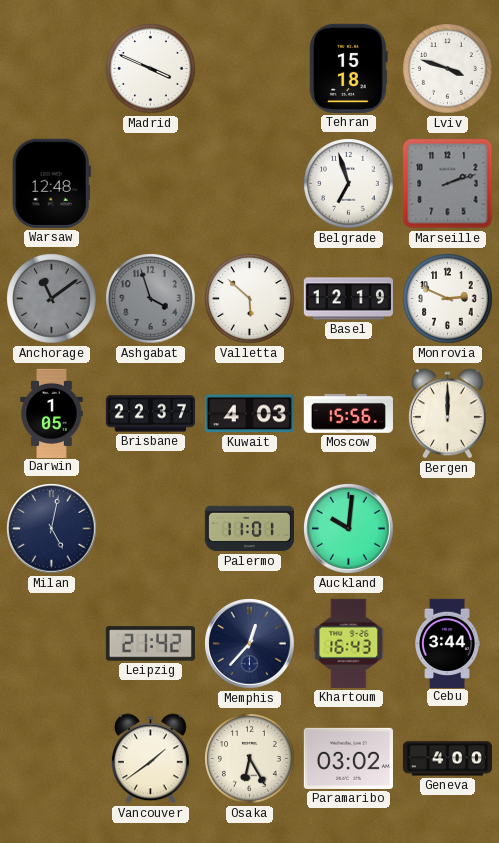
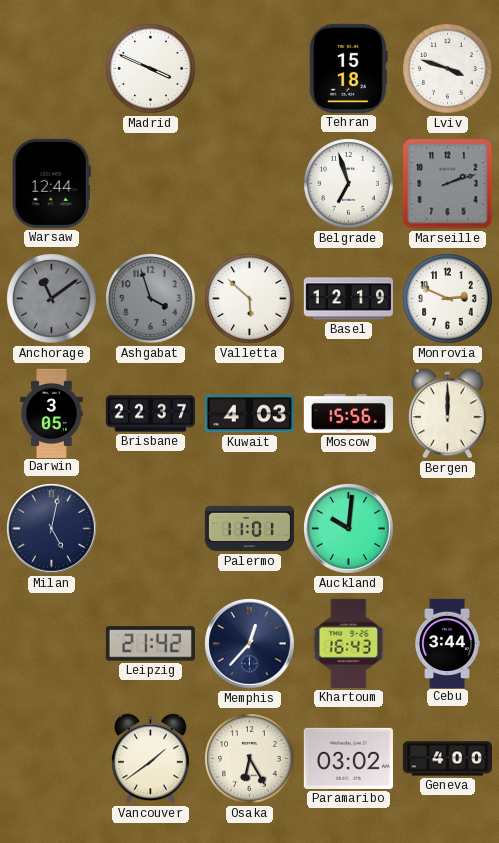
Warsaw: 12:48 -> 12:44
Darwin: 1:05 -> 3:05
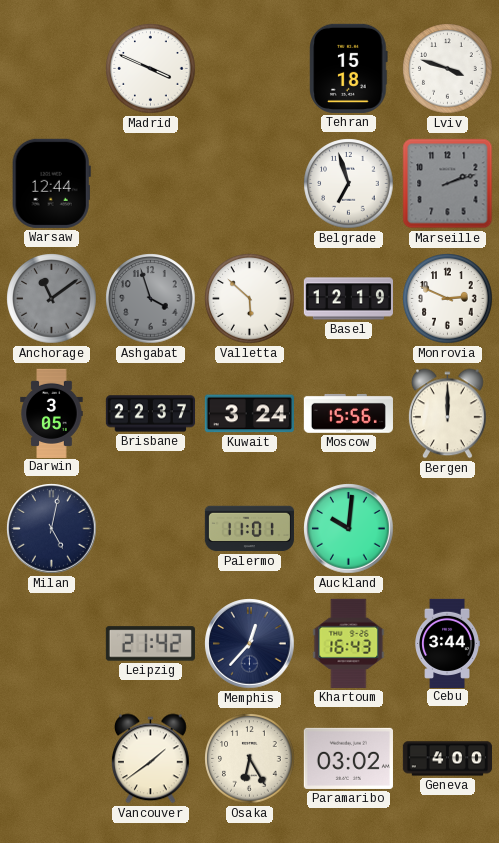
Kuwait: 4:03 -> 3:24
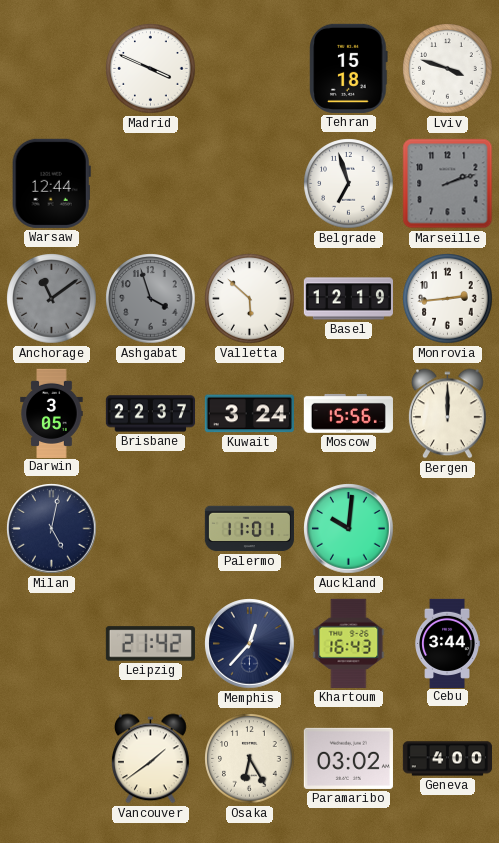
Monrovia: 2:49 -> 2:44
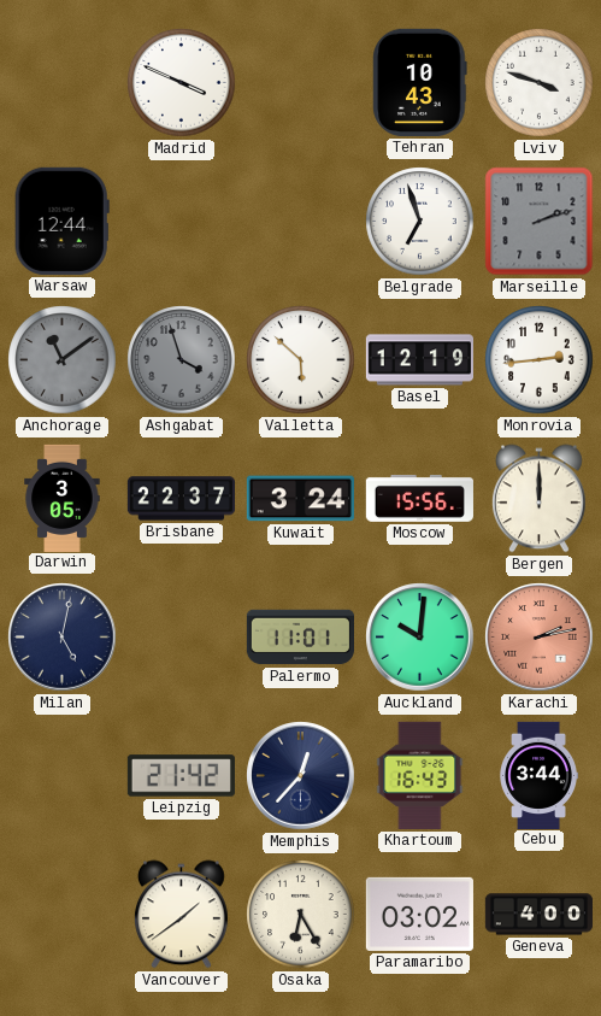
Tehran: 15:18 -> 10:43
Karachi: none -> 2:13
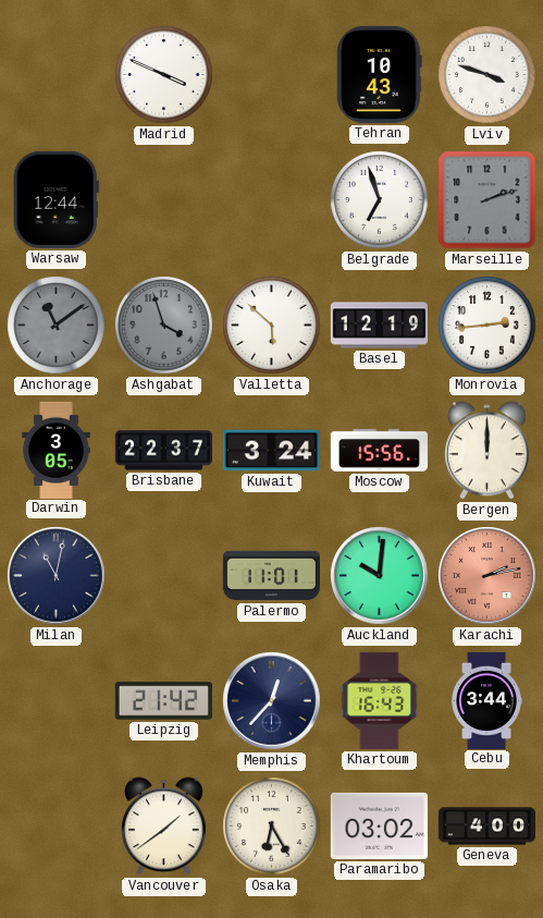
Milan: 5:02 -> 11:02
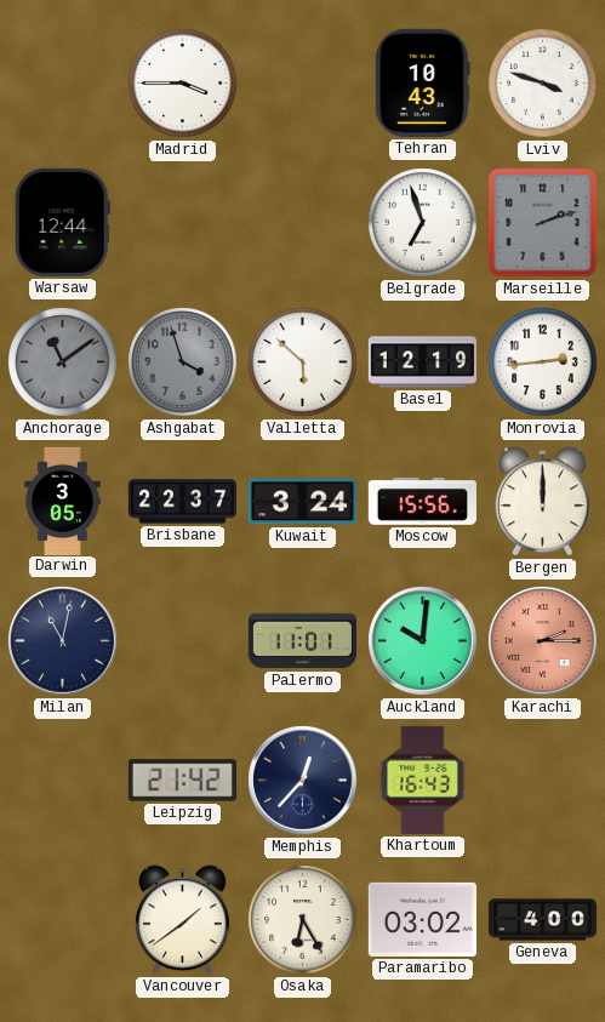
Madrid: 3:49 -> 3:45
Karachi: 2:13 -> 2:15
Cebu: 3:44 -> none
